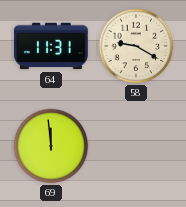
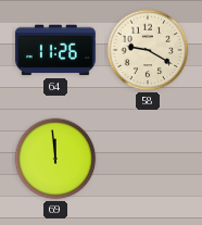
64: 11:31 -> 11:26
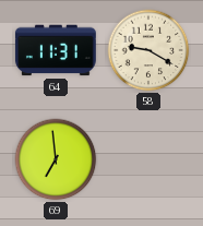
64: 11:26 -> 11:31
69: 11:59 -> 6:59
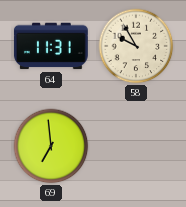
58: 9:20 -> 9:55
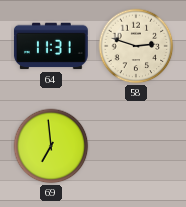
58: 9:55 -> 2:48
